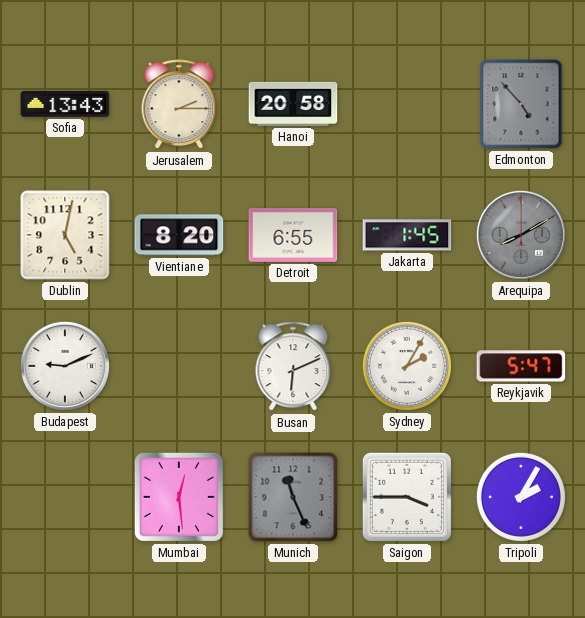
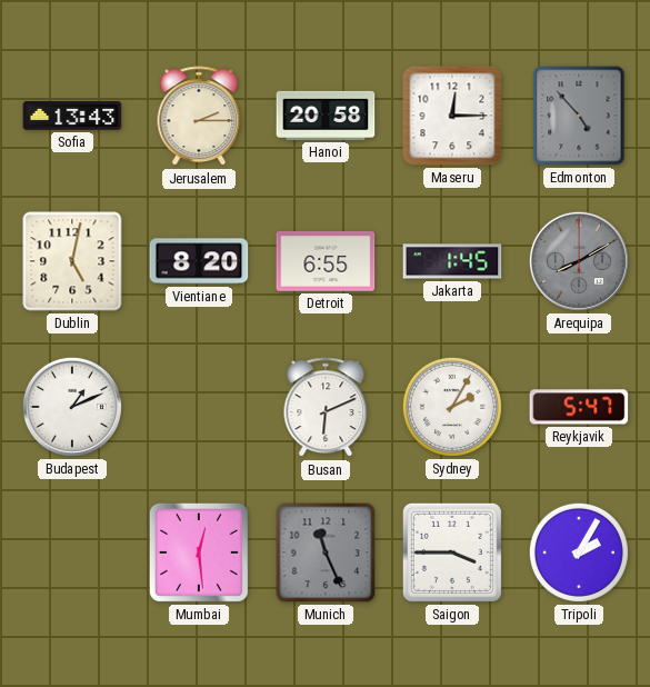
Maseru: none -> 12:15
Budapest: 9:11 -> 1:11
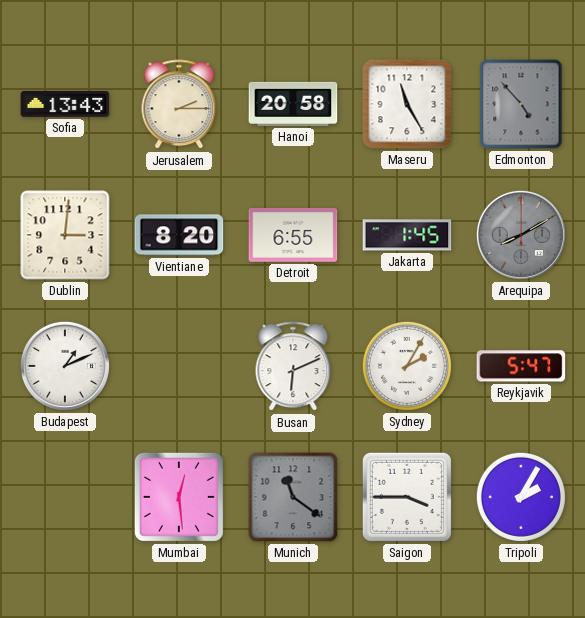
Maseru: 12:15 -> 11:25
Dublin: 5:02 -> 3:01
Munich: 11:26 -> 11:21
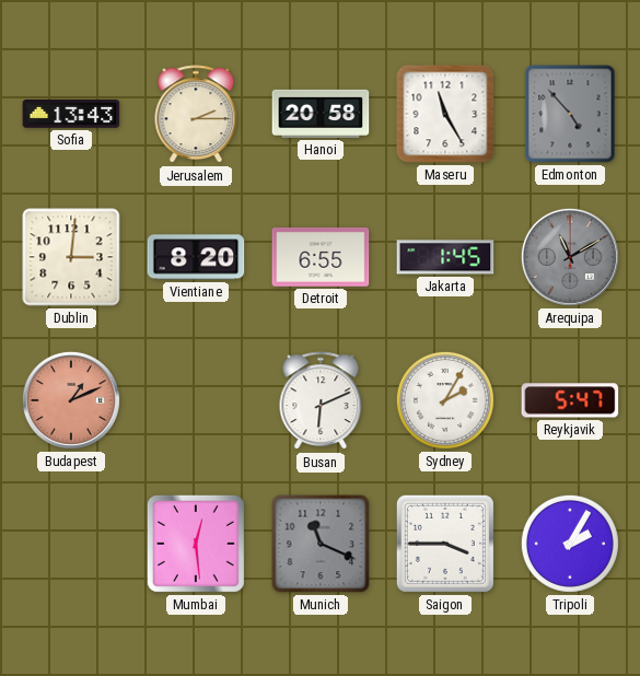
Arequipa: 8:10 -> 11:10
Budapest dial: white -> salmon
Munich: 11:21 -> 11:19
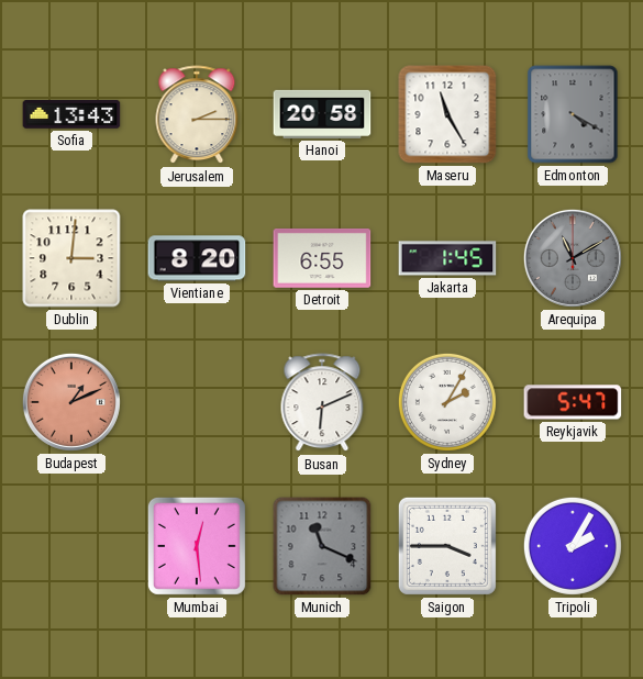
Edmonton: 4:53 -> 4:20
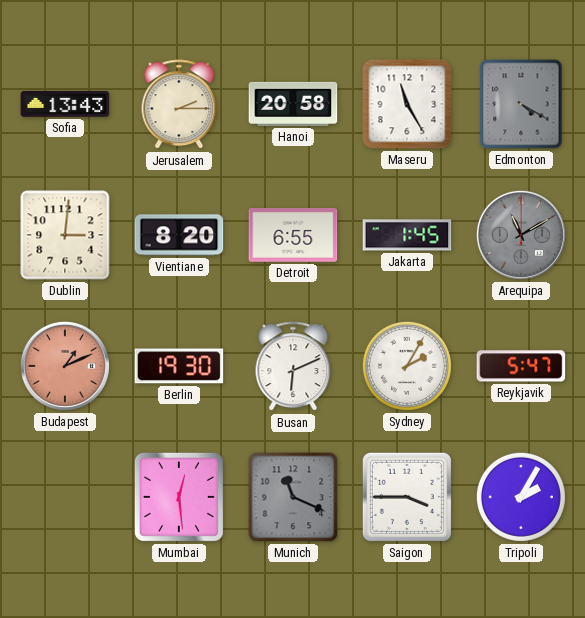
Berlin: none -> 19:30
